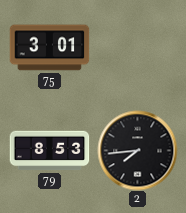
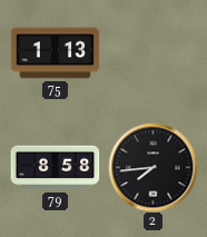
75: 3:01 -> 1:13
79: 8:53 -> 8:58
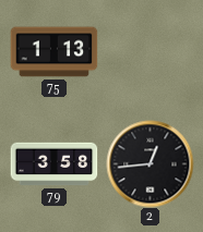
79: 8:58 -> 3:58
2: 7:44 -> 12:44
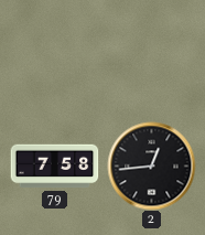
75: 1:13 -> none
79: 3:58 -> 7:58
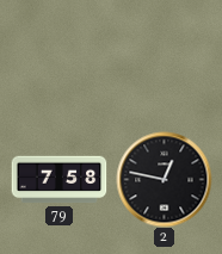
2: 12:44 -> 12:47
